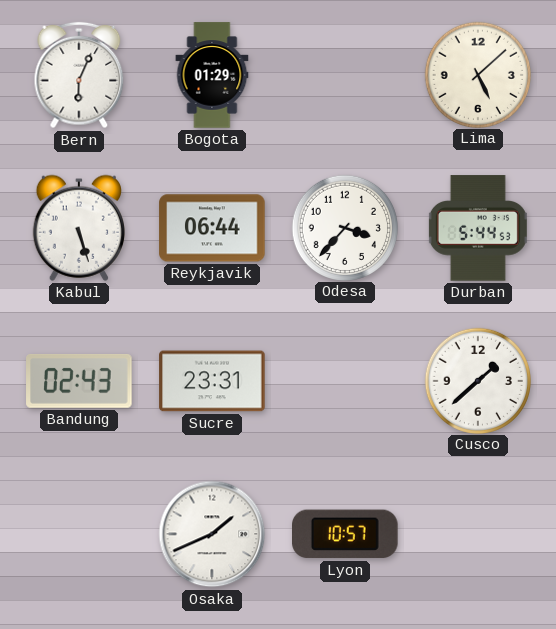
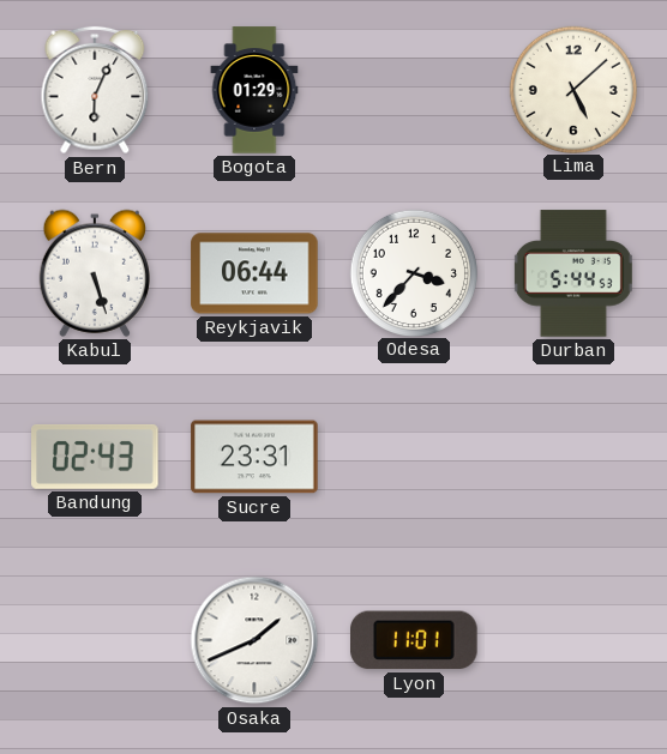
Cusco: 1:38 -> none
Lyon: 10:57 -> 11:01
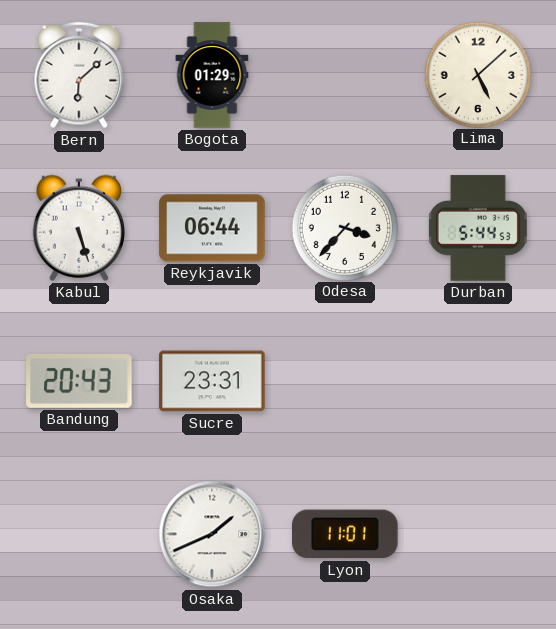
Bern: 6:04 -> 6:08
Bandung: 02:43 -> 20:43
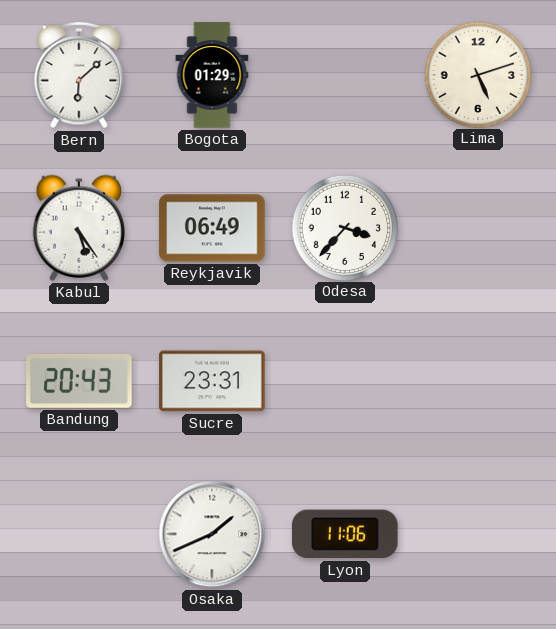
Lima: 5:08 -> 5:12
Kabul: 5:27 -> 5:24
Reykjavik: 06:44 -> 06:49
Durban: 5:44 -> none
Lyon: 11:01 -> 11:06
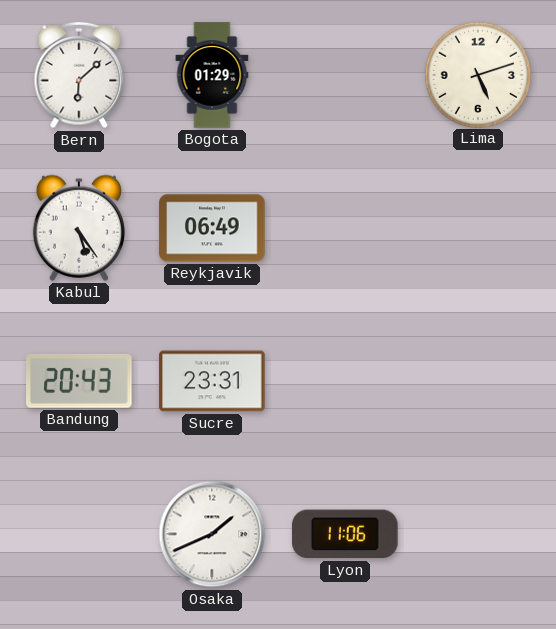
Odesa: 3:37 -> none
